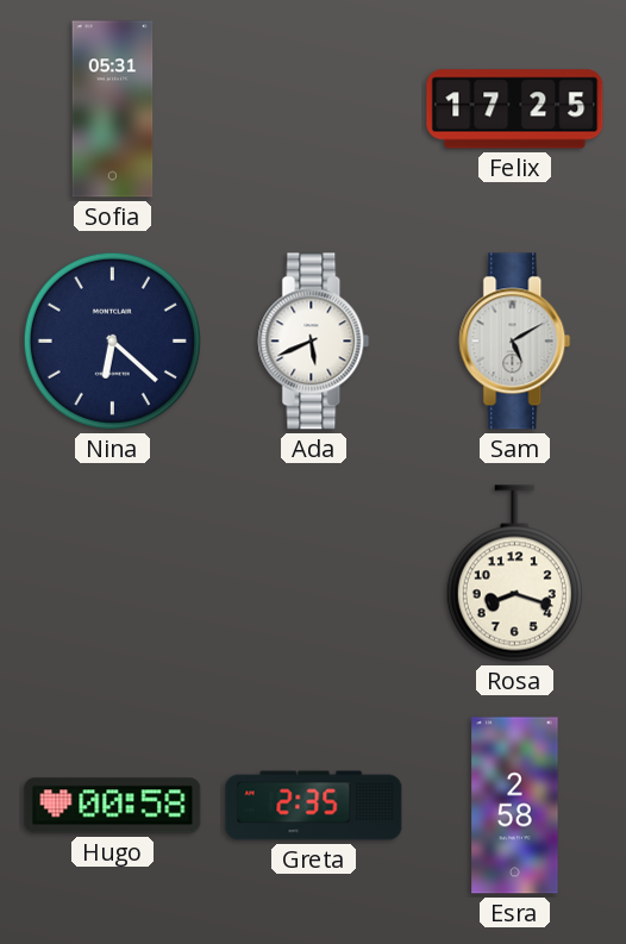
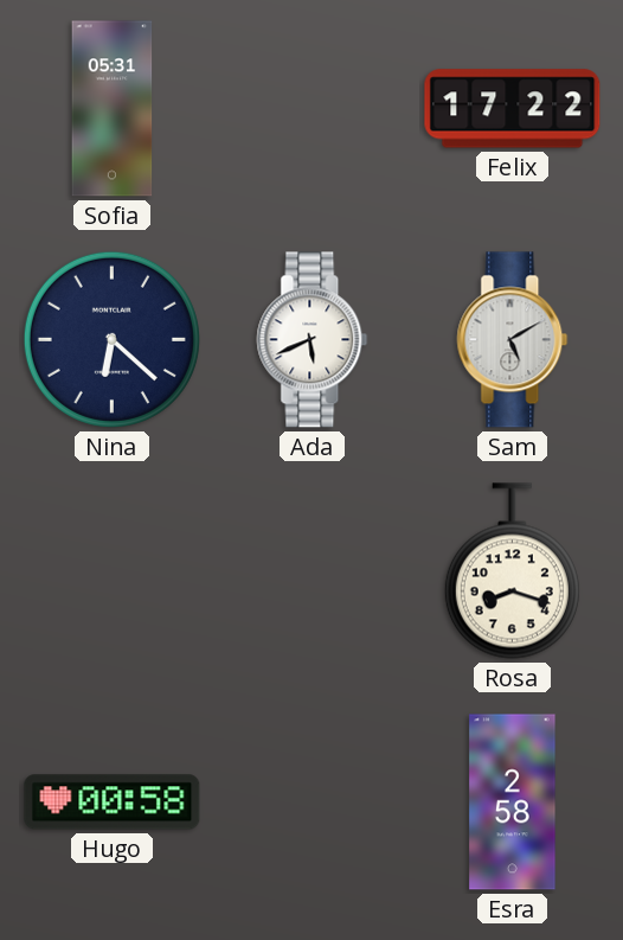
Felix: 17:25 -> 17:22
Greta: 2:35 -> none
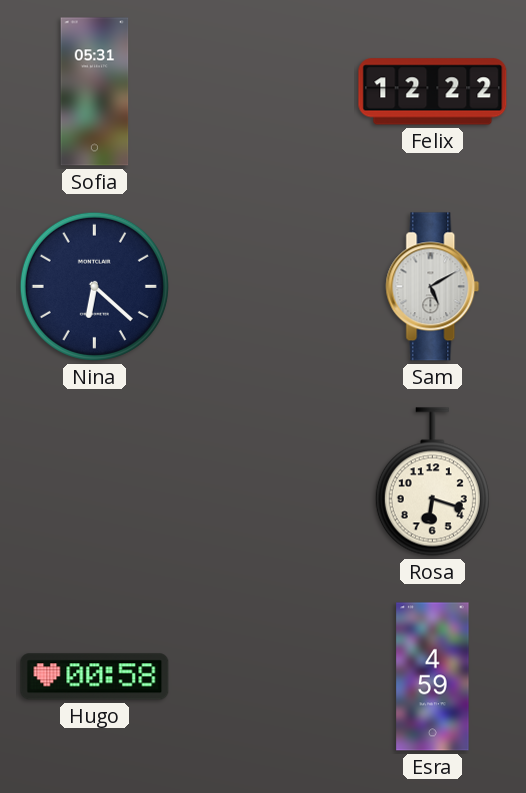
Felix: 17:22 -> 12:22
Ada: 5:41 -> none
Rosa: 8:18 -> 6:18
Esra: 2:58 -> 4:59
